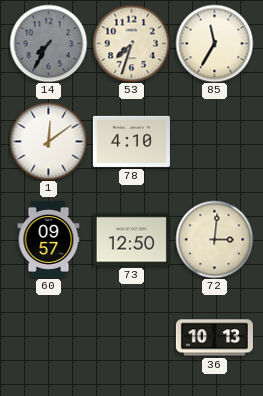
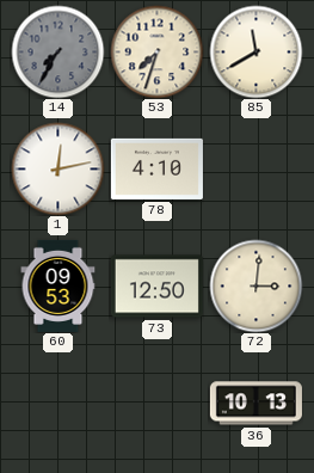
85: 11:35 -> 11:40
1: 12:09 -> 12:13
60: 09:57 -> 09:53
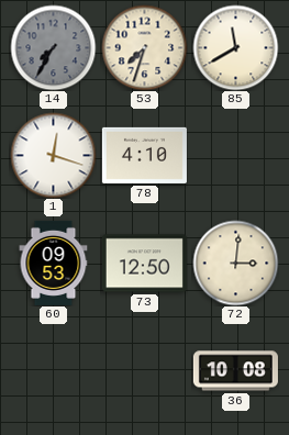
1: 12:13 -> 12:18
36: 10:13 -> 10:08
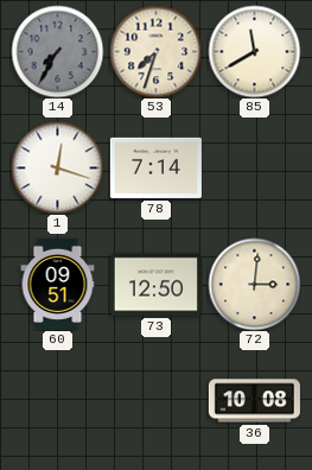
78: 4:10 -> 7:14
60: 09:53 -> 09:51
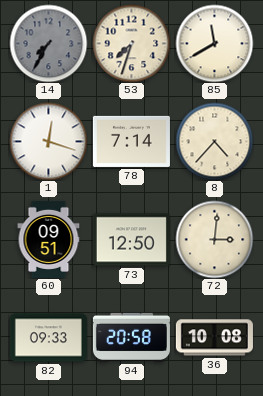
8: none -> 4:37
82: none -> 09:33
94: none -> 20:58
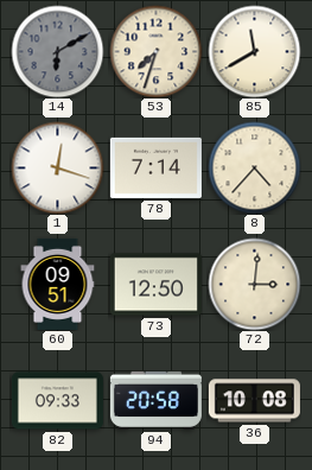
14: 7:35 -> 6:10
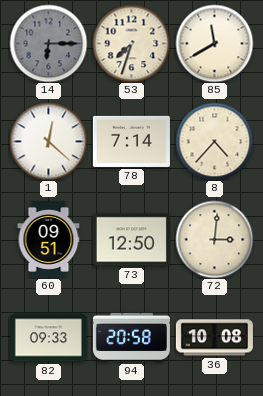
14: 6:10 -> 6:15
1: 12:18 -> 12:22
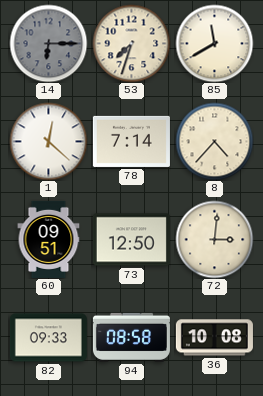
94: 20:58 -> 08:58
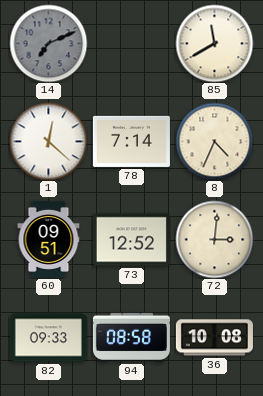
14: 6:15 -> 7:11
53: 7:33 -> none
8: 4:37 -> 4:34
73: 12:50 -> 12:52
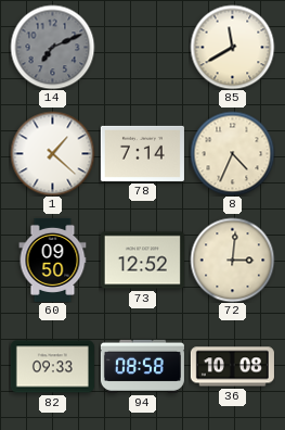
1: 12:22 -> 1:22
60: 09:51 -> 09:50
